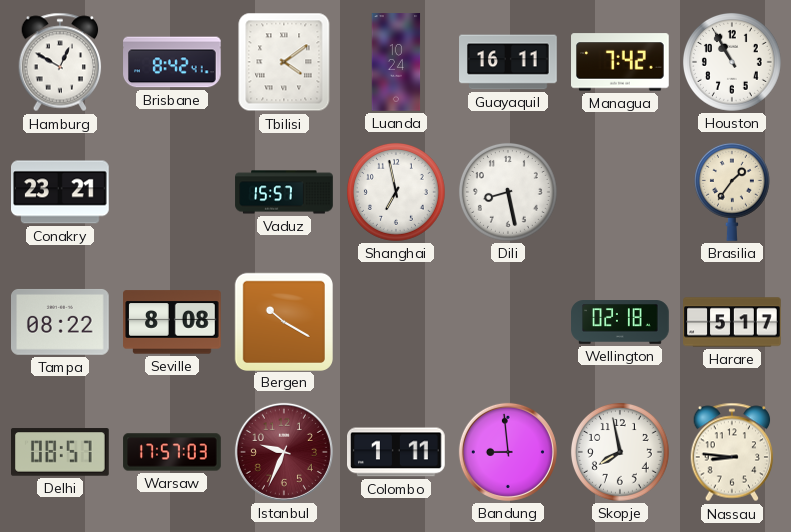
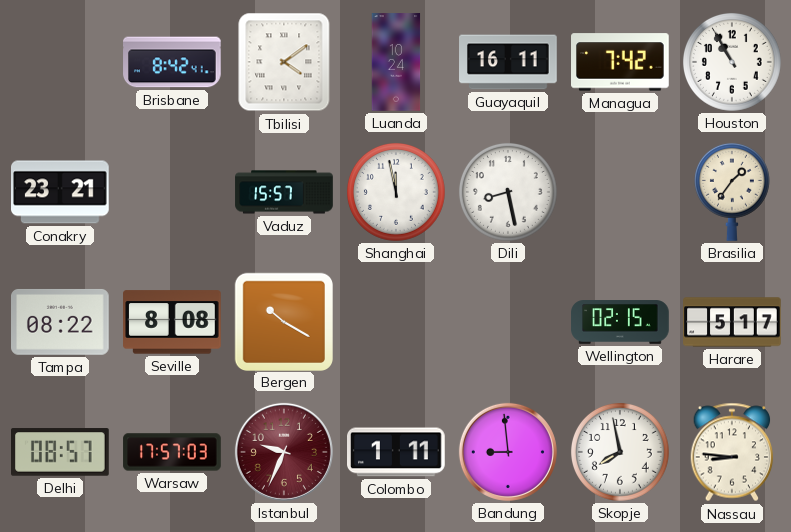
Hamburg: 12:50 -> none
Shanghai: 6:58 -> 11:58
Wellington: 02:18 -> 02:15
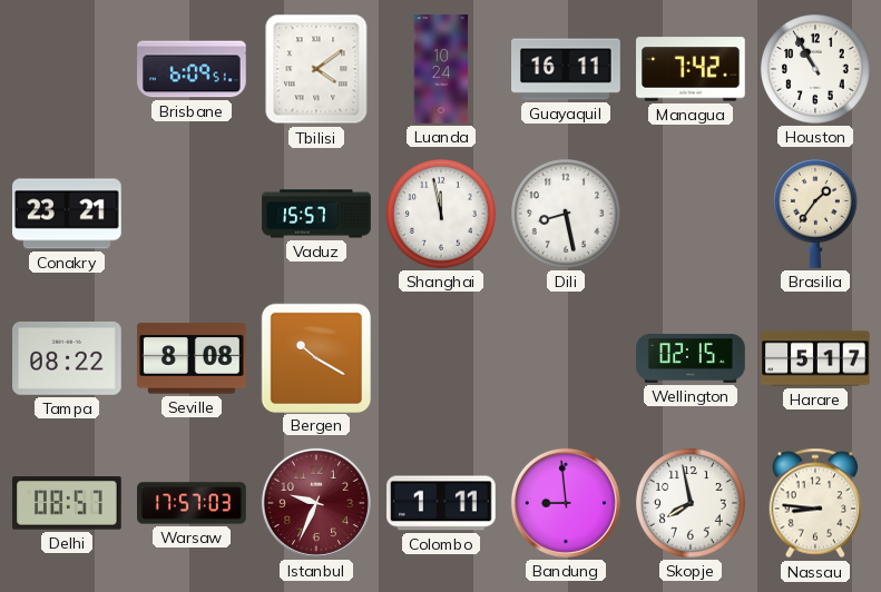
Brisbane: 8:42 -> 6:09
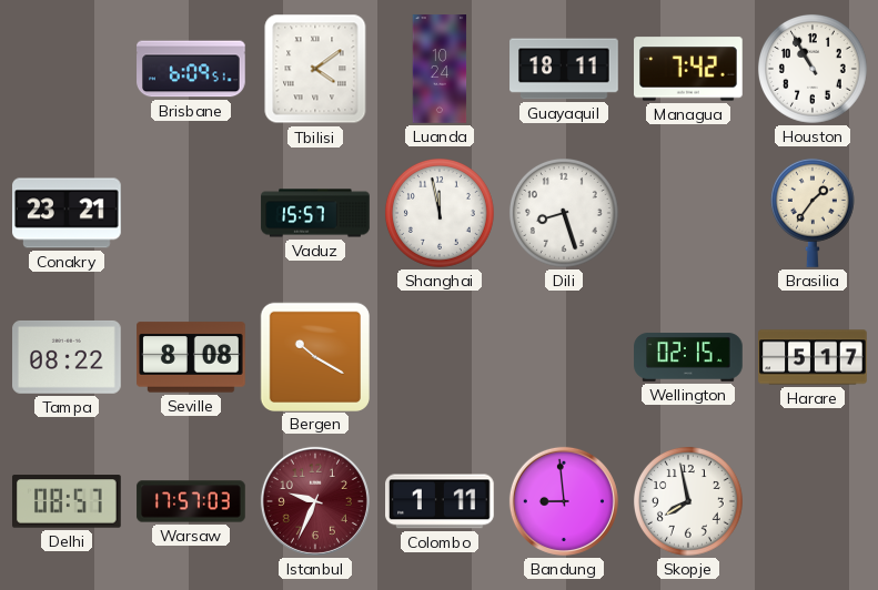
Guayaquil: 16:11 -> 18:11
Dili: 8:28 -> 8:27
Nassau: 8:46 -> none
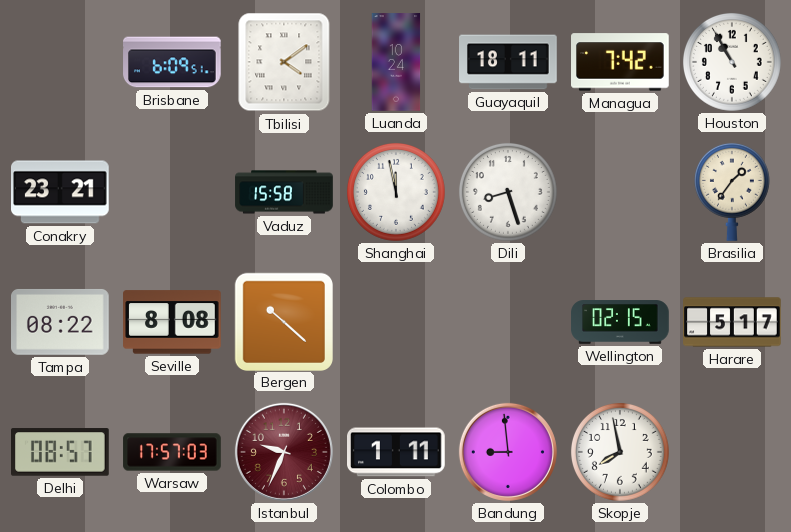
Vaduz: 15:57 -> 15:58
Bergen: 10:20 -> 10:22
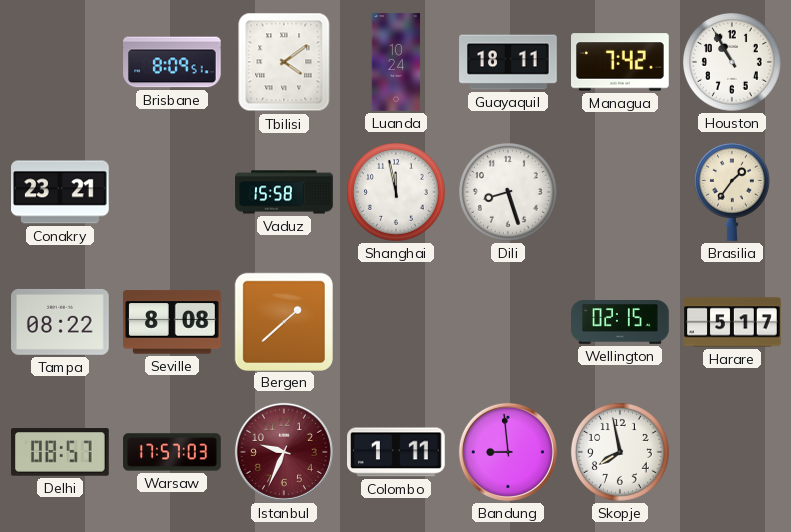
Brisbane: 6:09 -> 8:09
Bergen: 10:22 -> 1:38
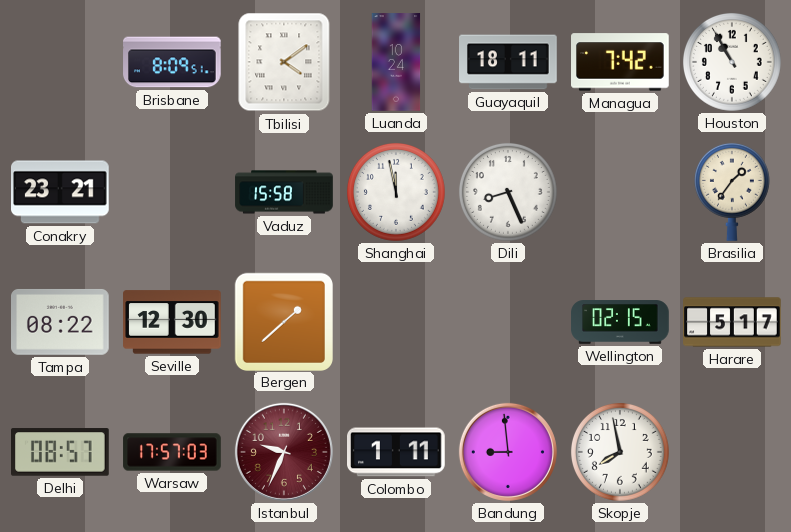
Dili: 8:27 -> 8:26
Seville: 8:08 -> 12:30
